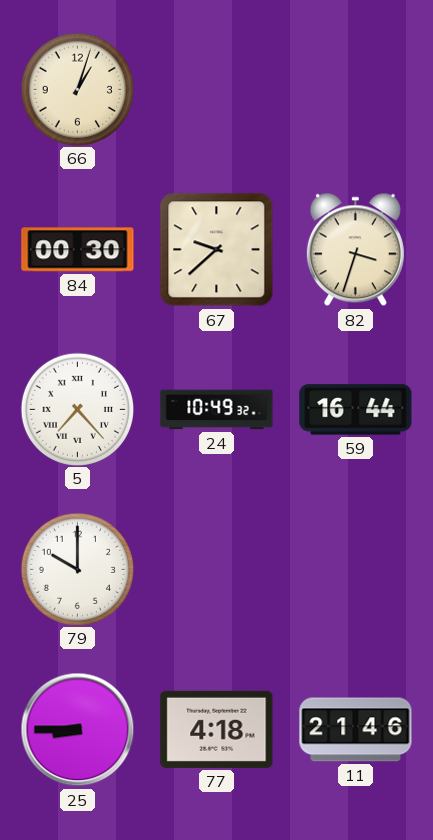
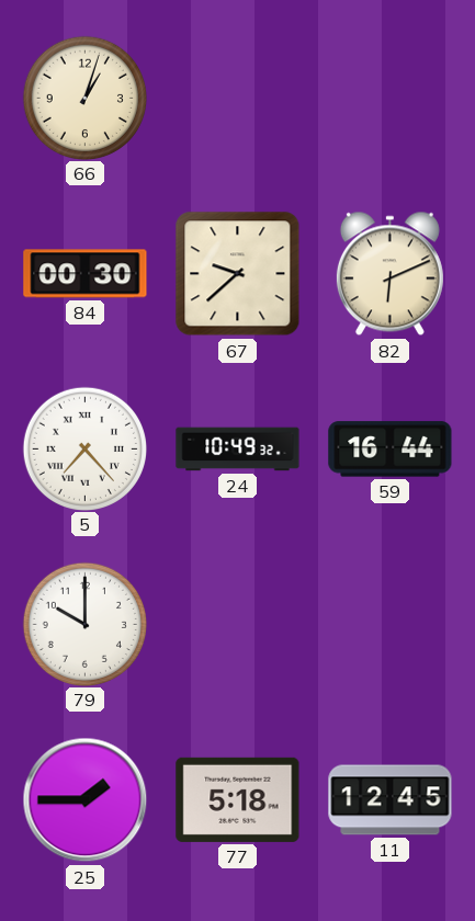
82: 3:33 -> 6:11
25: 8:45 -> 1:45
77: 4:18 -> 5:18
11: 21:46 -> 12:45
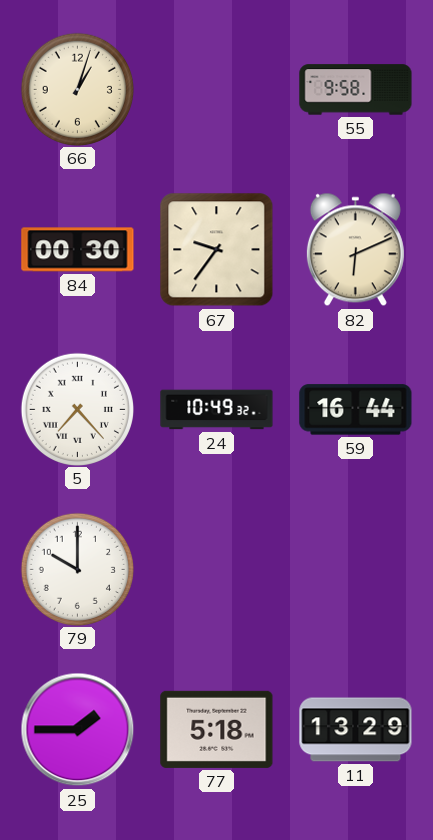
55: none -> 9:58
67: 9:38 -> 9:36
11: 12:45 -> 13:29
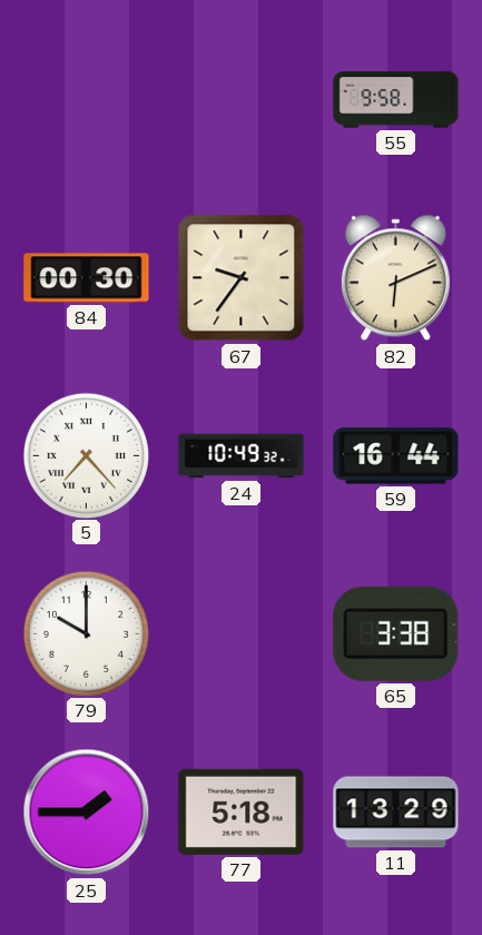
66: 1:03 -> none
65: none -> 3:38
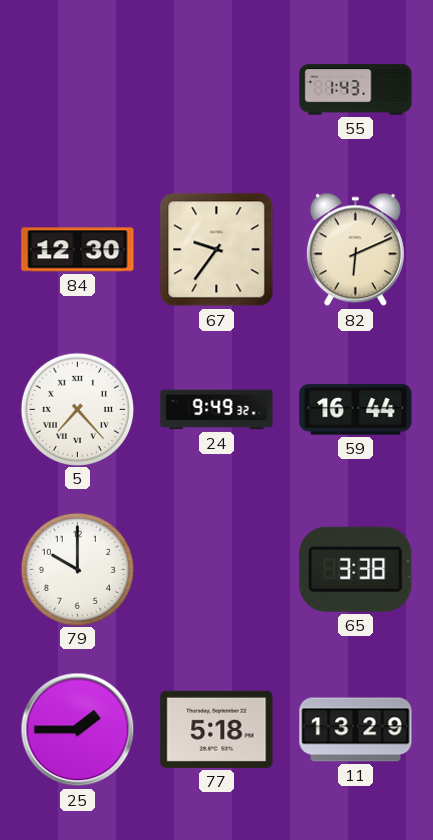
55: 9:58 -> 1:43
84: 00:30 -> 12:30
24: 10:49 -> 9:49
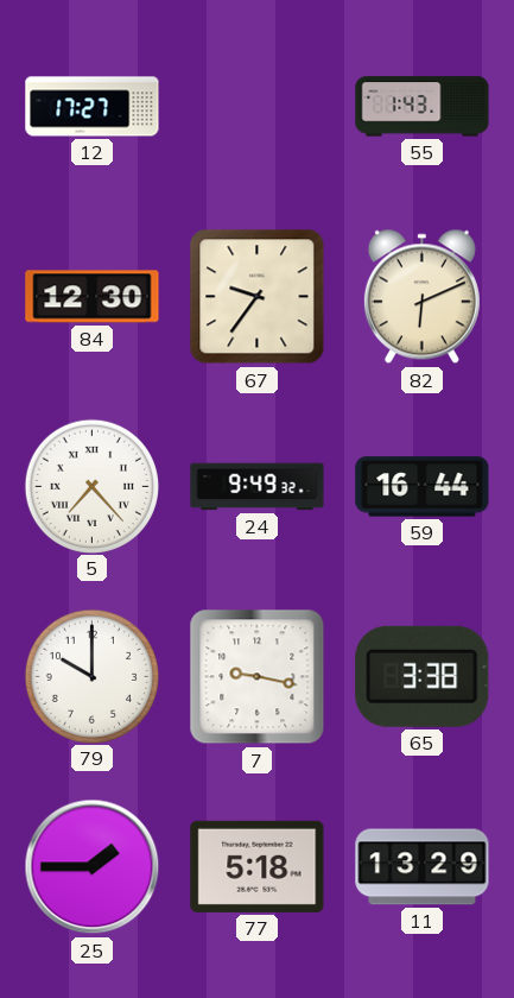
12: none -> 17:27
7: none -> 9:17
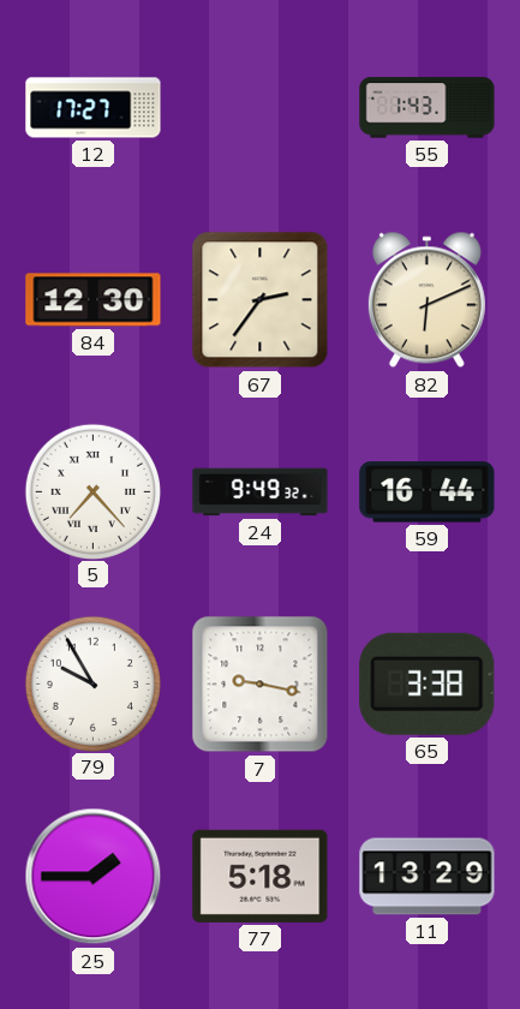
67: 9:36 -> 2:36
79: 10:00 -> 9:55
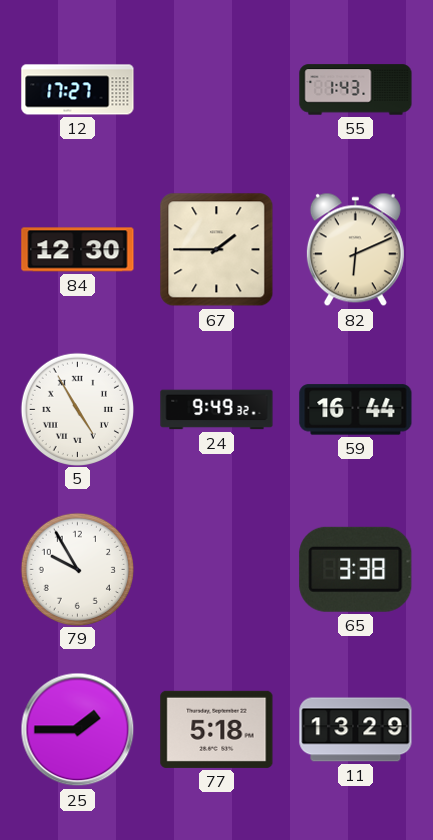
67: 2:36 -> 1:45
5: 7:23 -> 4:55
7: 9:17 -> none
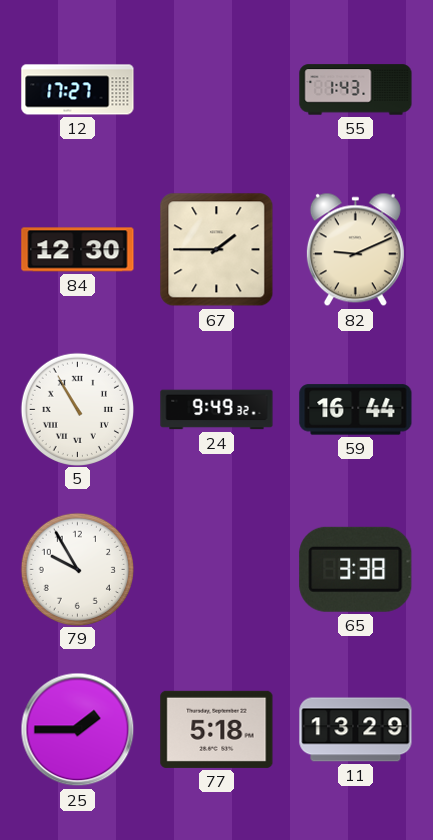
82: 6:11 -> 9:11
5: 4:55 -> 10:55
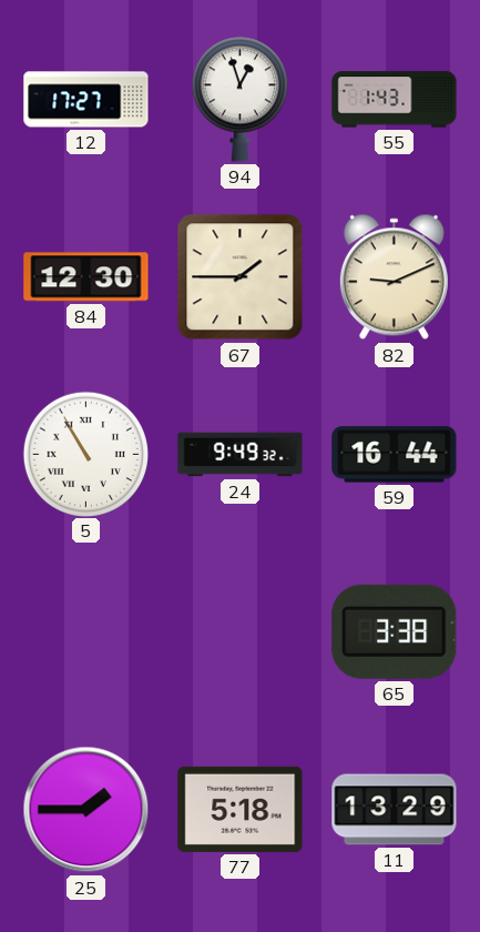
94: none -> 12:57
79: 9:55 -> none
